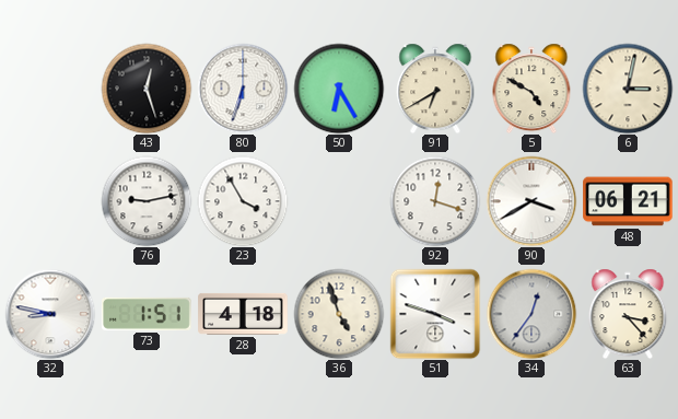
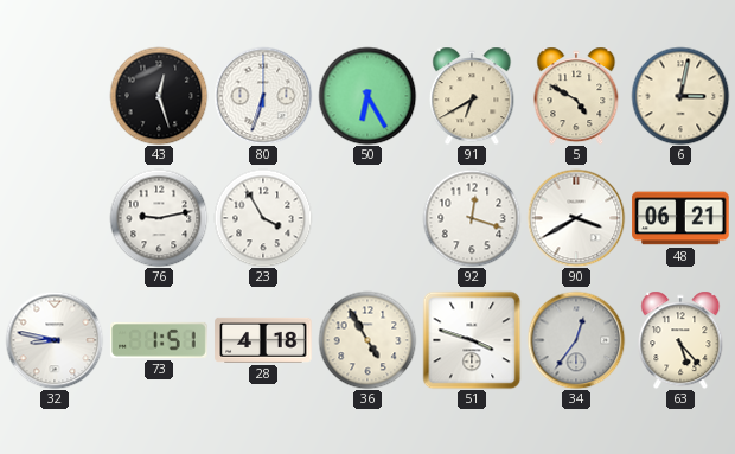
36: 4:57 -> 4:55
63: 3:23 -> 5:23
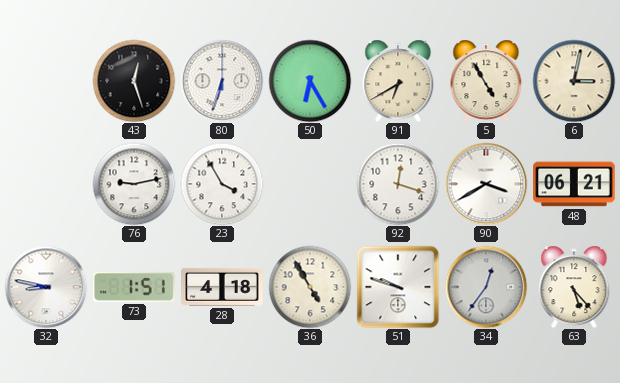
5: 4:50 -> 4:55
51: 3:48 -> 9:48
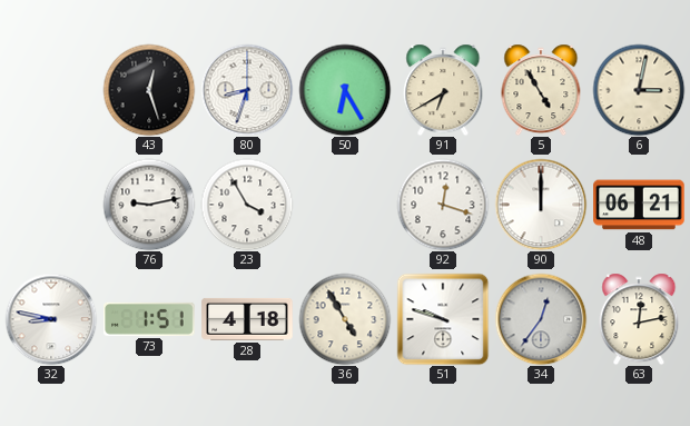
80: 6:33 -> 8:33
90: 3:40 -> 12:00
63: 5:23 -> 12:13
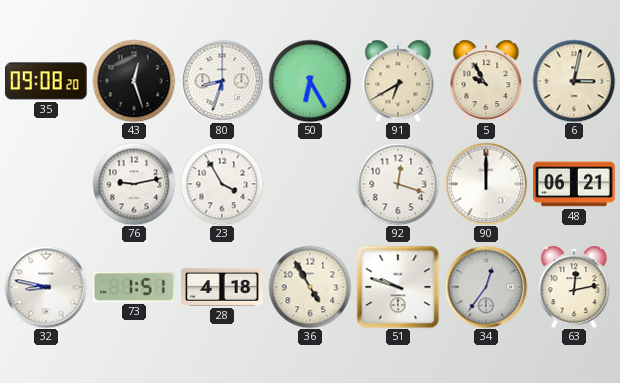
35: none -> 09:08
5: 4:55 -> 9:55
